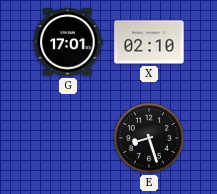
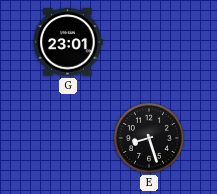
G: 17:01 -> 23:01
X: 02:10 -> none
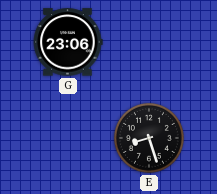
G: 23:01 -> 23:06
